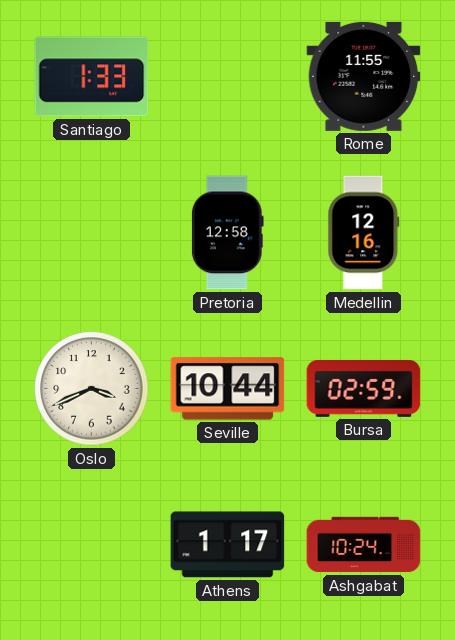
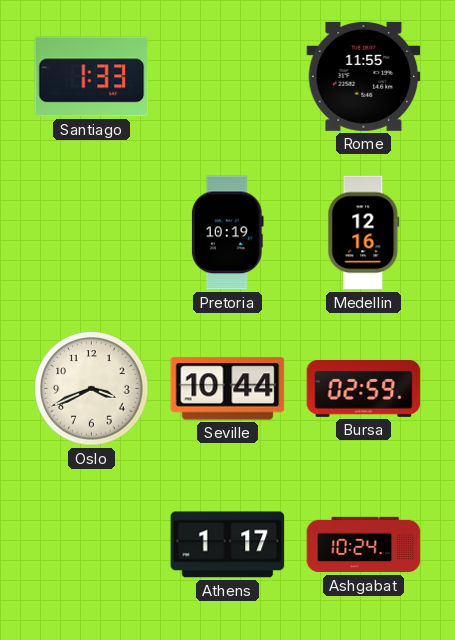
Pretoria: 12:58 -> 10:19
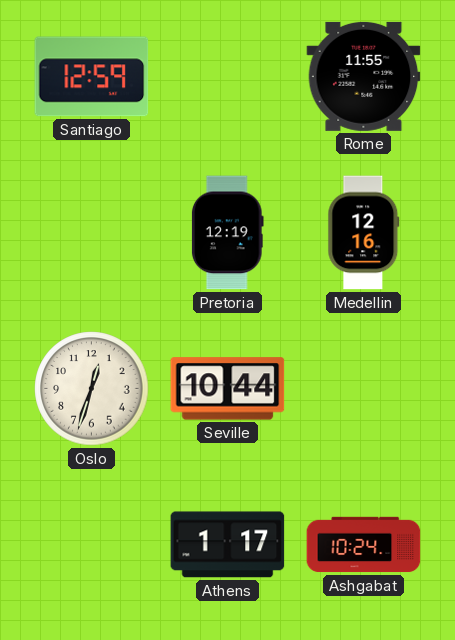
Santiago: 1:33 -> 12:59
Pretoria: 10:19 -> 12:19
Oslo: 3:41 -> 12:33
Bursa: 02:59 -> none
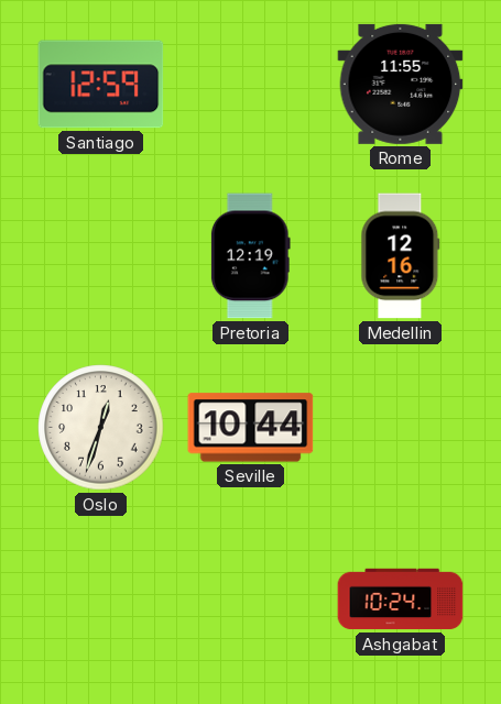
Athens: 1:17 -> none
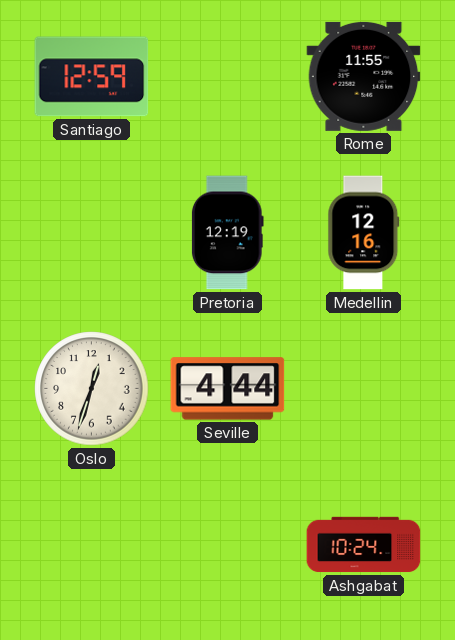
Seville: 10:44 -> 4:44
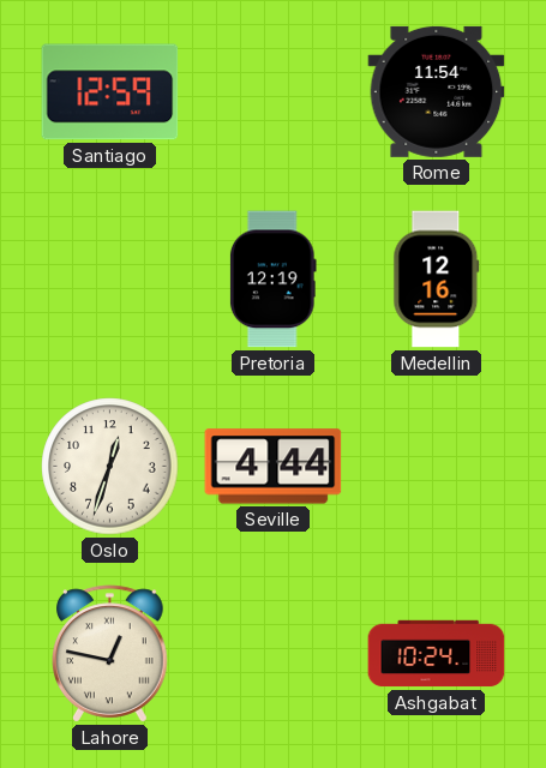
Rome: 11:55 -> 11:54
Lahore: none -> 12:47
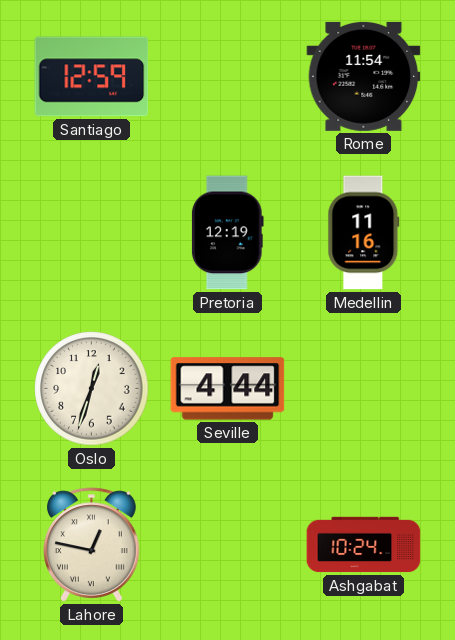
Medellin: 12:16 -> 11:16
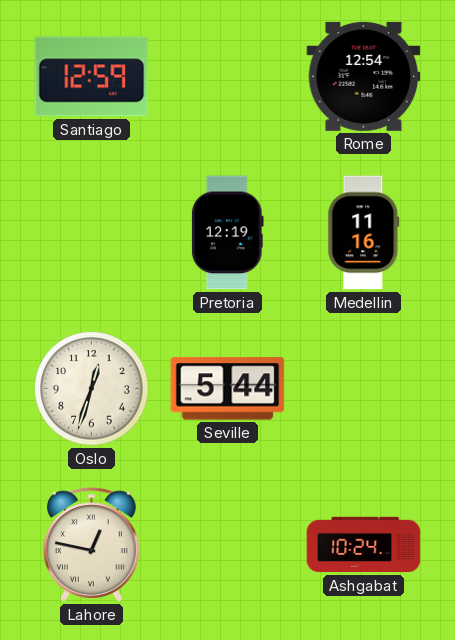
Rome: 11:54 -> 12:54
Seville: 4:44 -> 5:44
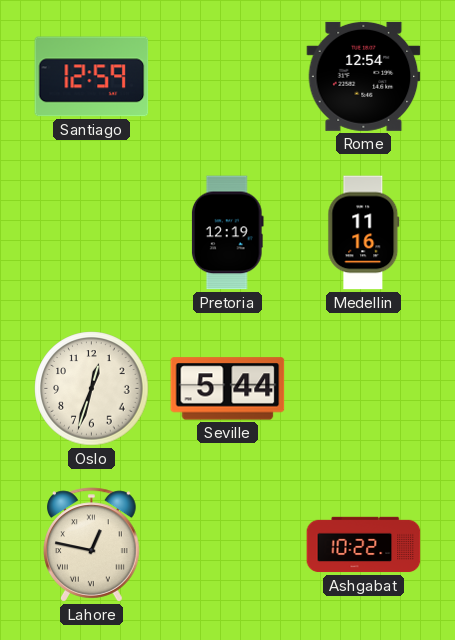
Ashgabat: 10:24 -> 10:22
